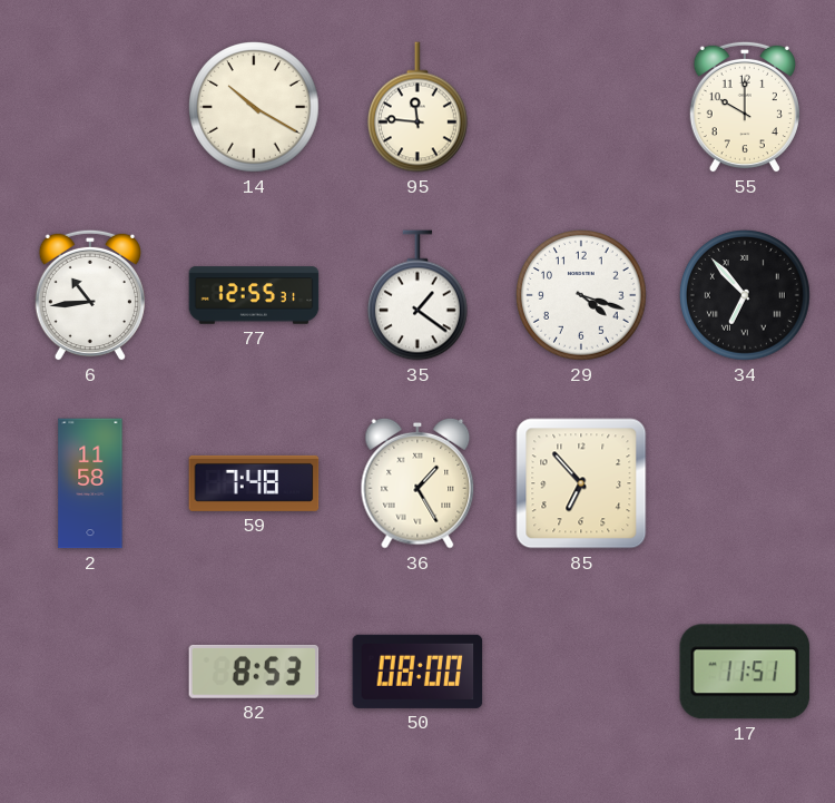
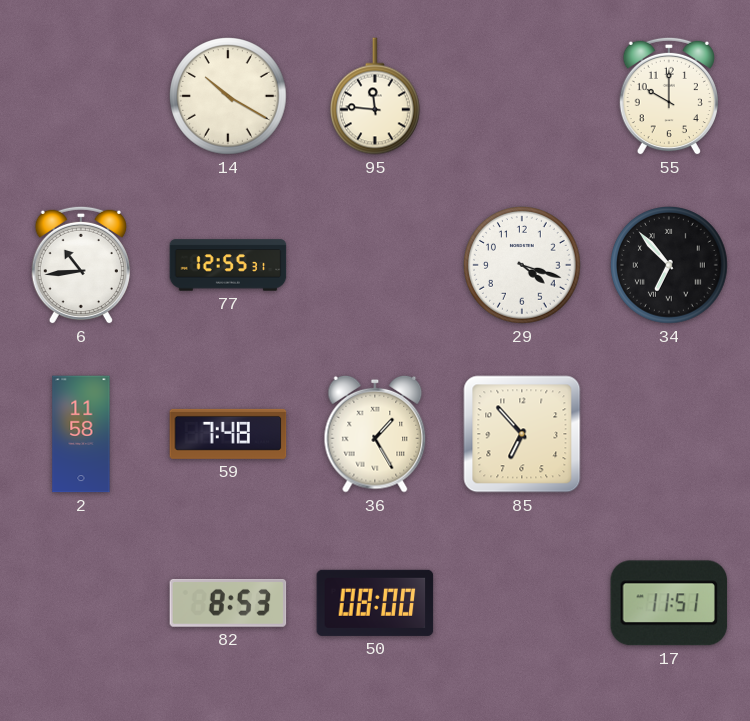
35: 1:21 -> none
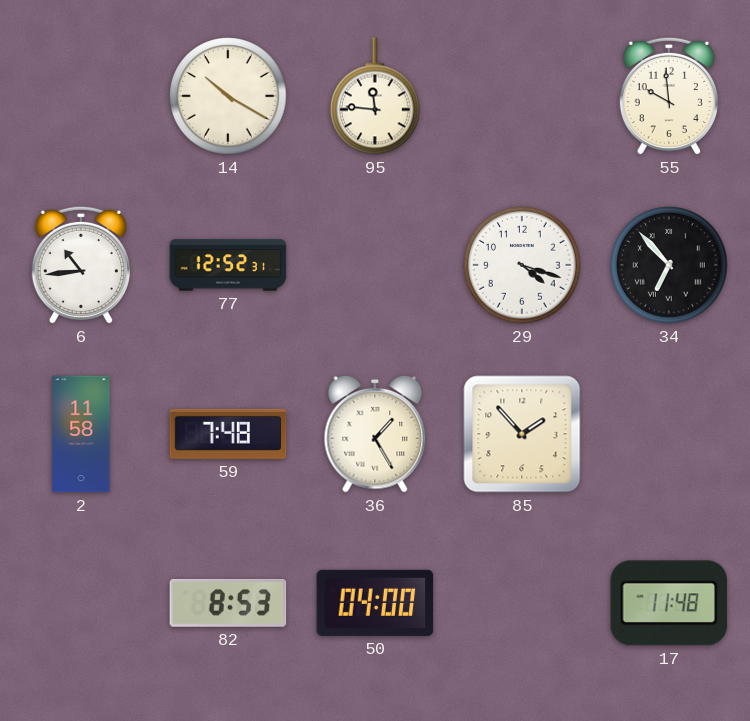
55: 10:00 -> 9:59
77: 12:55 -> 12:52
85: 6:53 -> 1:53
50: 08:00 -> 04:00
17: 11:51 -> 11:48
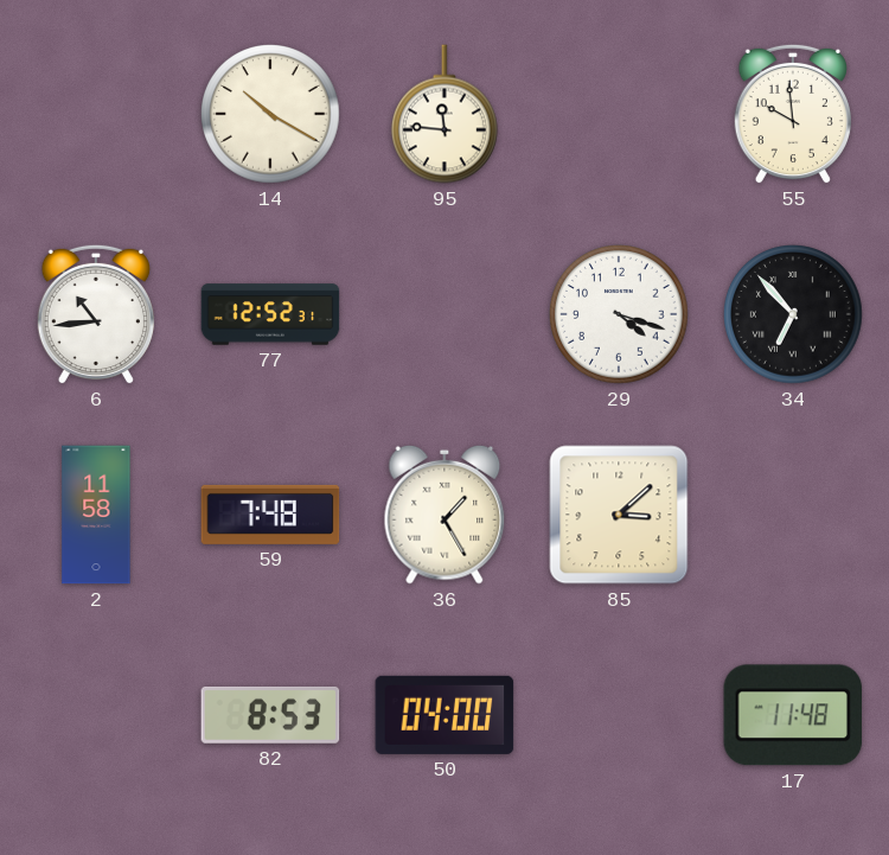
85: 1:53 -> 3:08
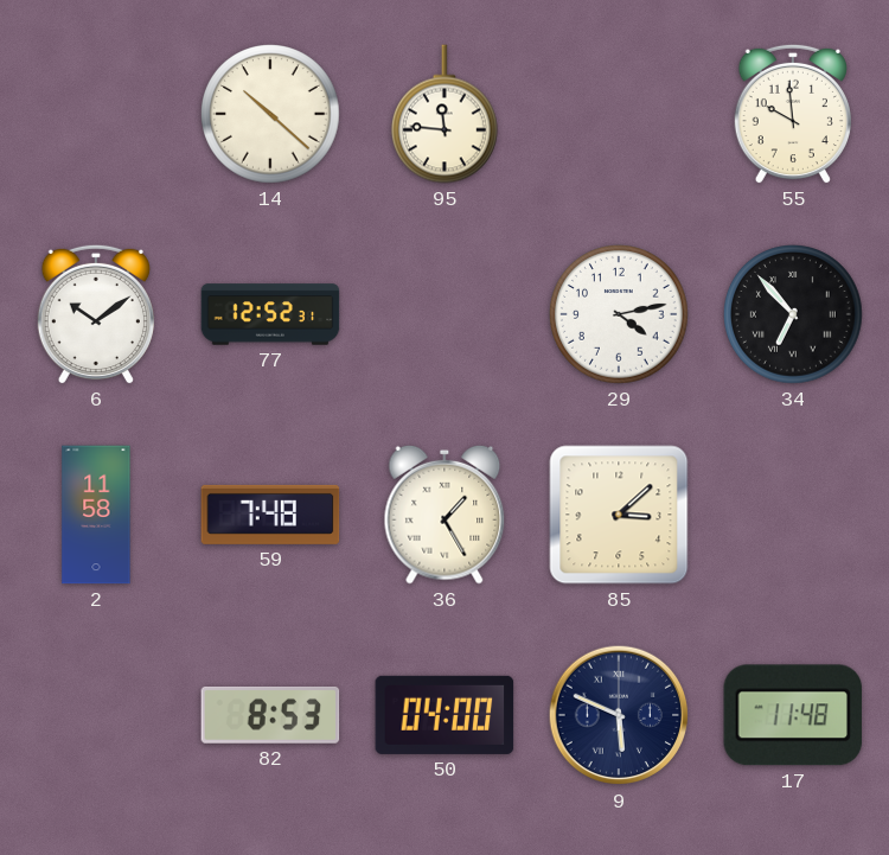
14: 10:20 -> 10:22
6: 10:44 -> 10:09
29: 4:18 -> 4:13
9: none -> 5:49
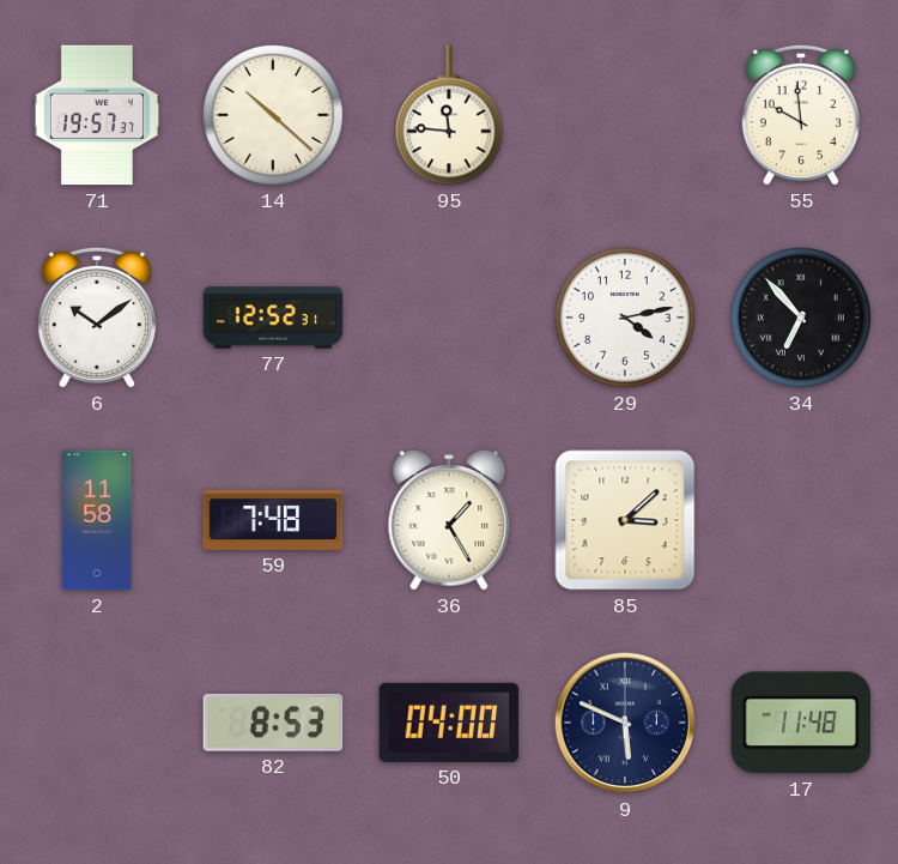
71: none -> 19:57
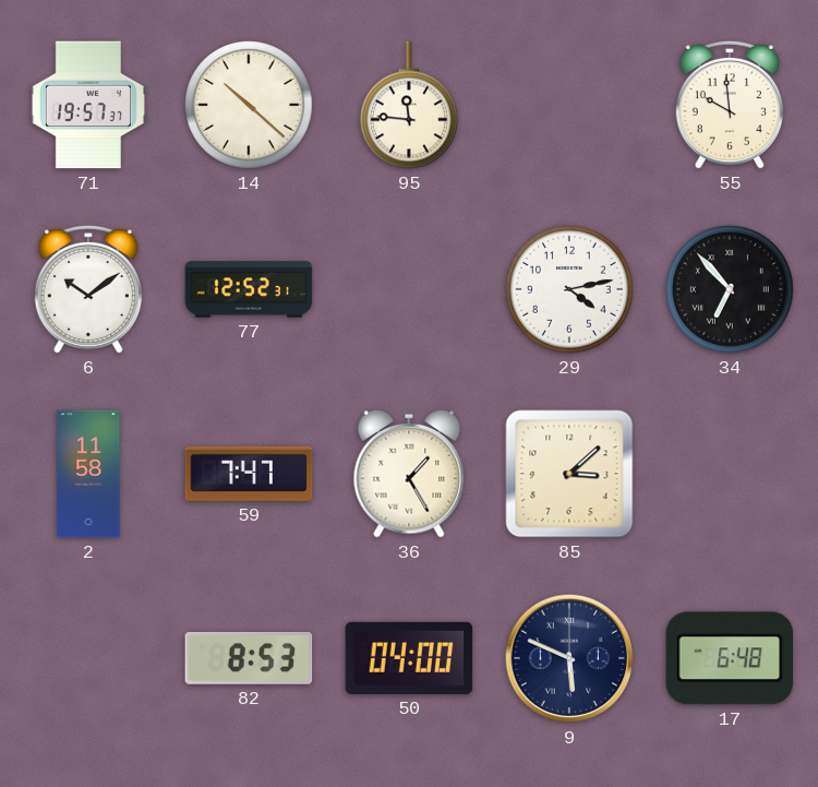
59: 7:48 -> 7:47
17: 11:48 -> 6:48
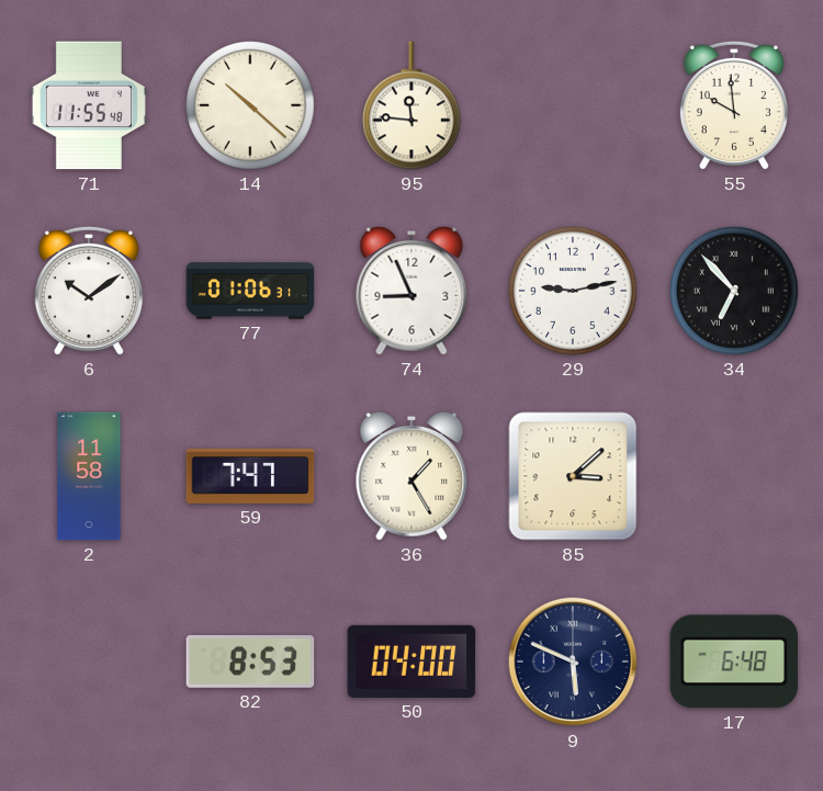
71: 19:57 -> 11:55
77: 12:52 -> 01:06
74: none -> 8:56
29: 4:13 -> 9:13
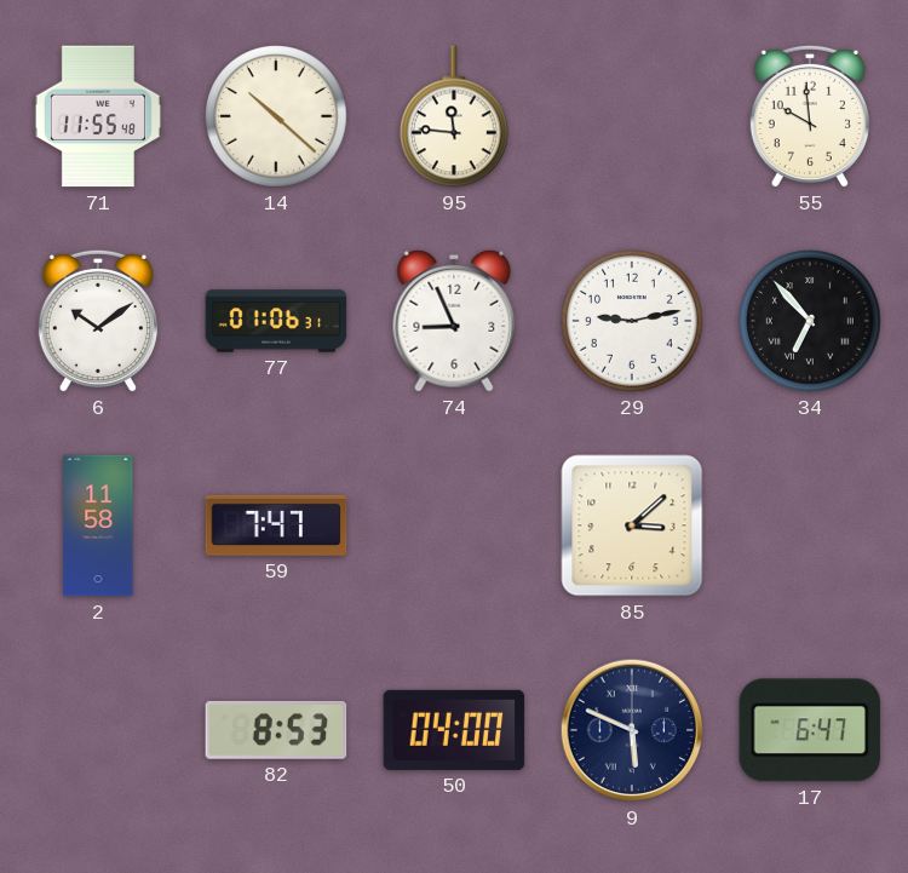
36: 1:25 -> none
17: 6:48 -> 6:47
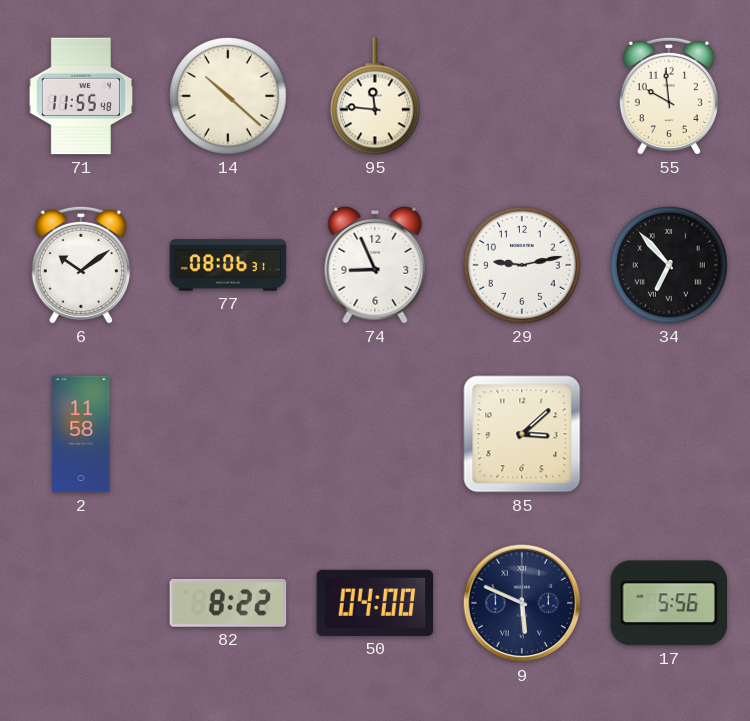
77: 01:06 -> 08:06
59: 7:47 -> none
82: 8:53 -> 8:22
17: 6:47 -> 5:56
